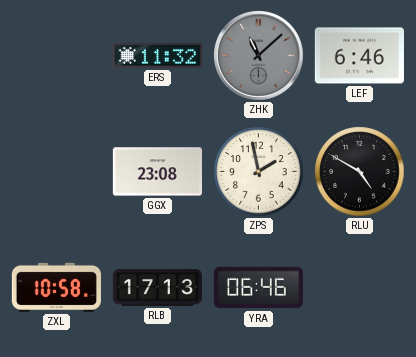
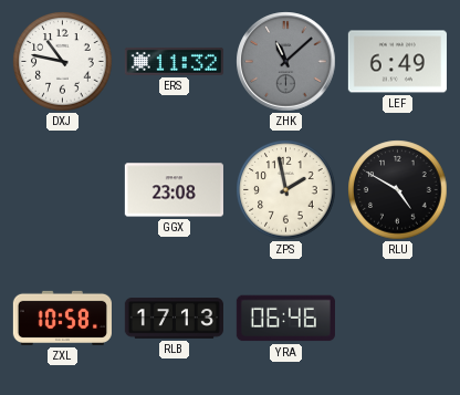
DXJ: none -> 10:47
LEF: 6:46 -> 6:49
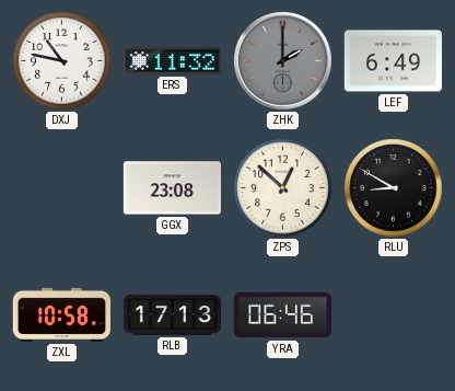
ZHK: 11:08 -> 2:00
ZPS: 1:58 -> 12:52
RLU: 4:50 -> 8:50
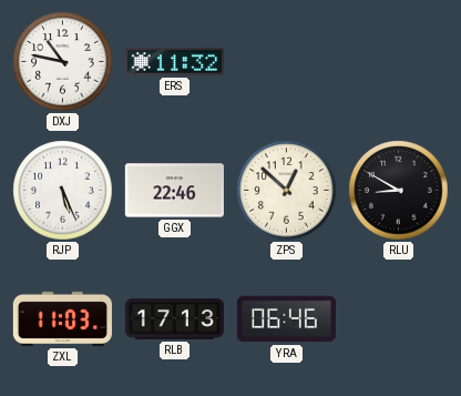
ZHK: 2:00 -> none
LEF: 6:49 -> none
RJP: none -> 5:26
GGX: 23:08 -> 22:46
ZXL: 10:58 -> 11:03
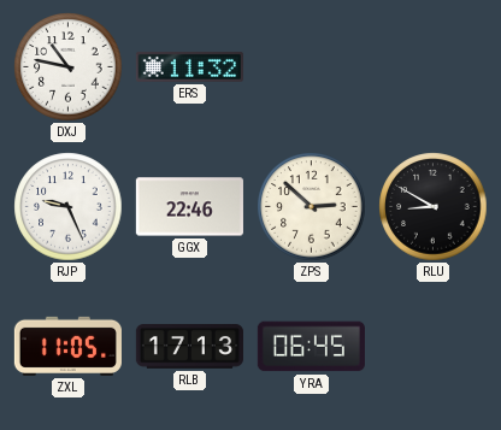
RJP: 5:26 -> 9:26
ZPS: 12:52 -> 2:52
ZXL: 11:03 -> 11:05
YRA: 06:46 -> 06:45
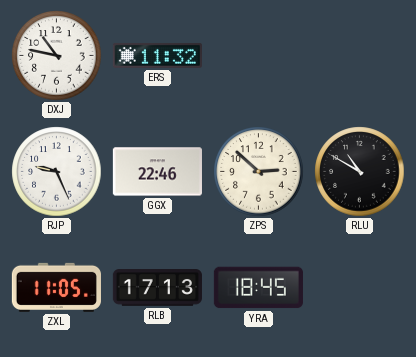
RLU: 8:50 -> 10:50
YRA: 06:45 -> 18:45
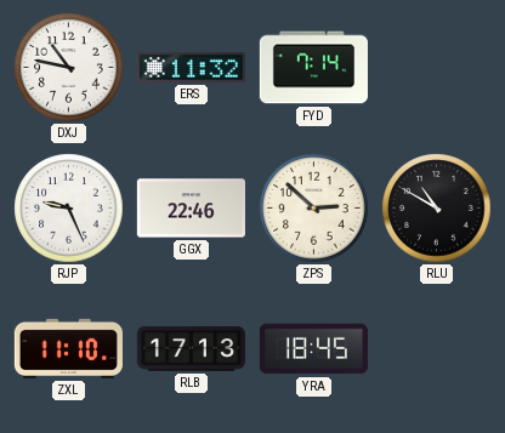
FYD: none -> 7:14
ZXL: 11:05 -> 11:10
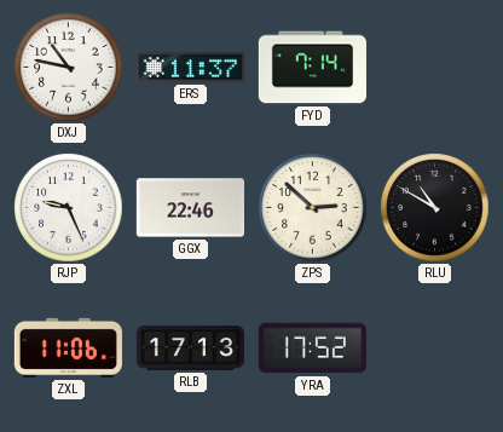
ERS: 11:32 -> 11:37
ZXL: 11:10 -> 11:06
YRA: 18:45 -> 17:52
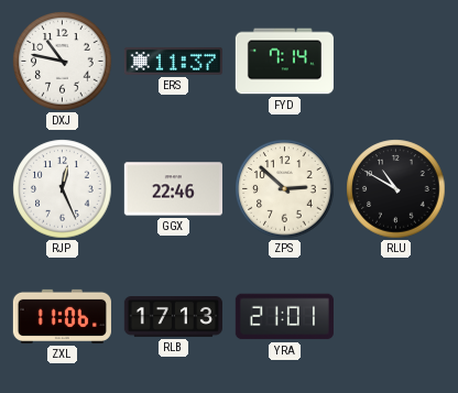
RJP: 9:26 -> 12:26
YRA: 17:52 -> 21:01
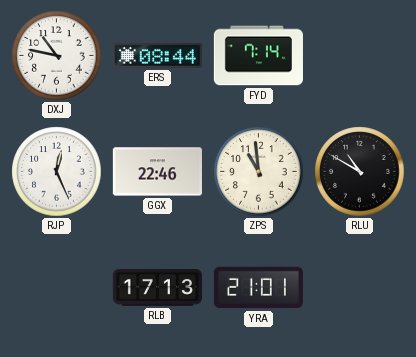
ERS: 11:37 -> 08:44
ZPS: 2:52 -> 10:59
ZXL: 11:06 -> none
